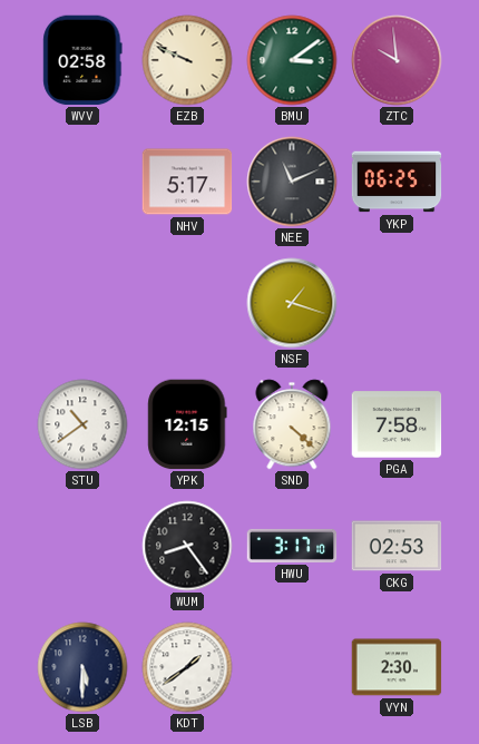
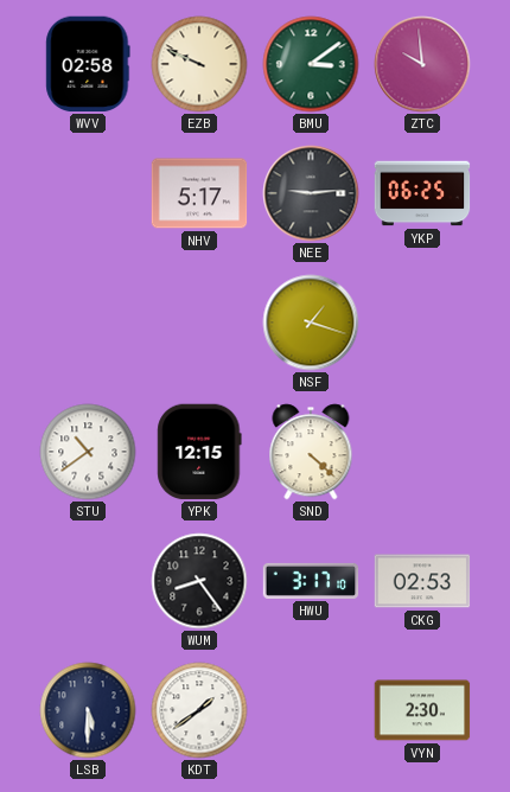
NEE: 11:11 -> 9:14
PGA: 7:58 -> none
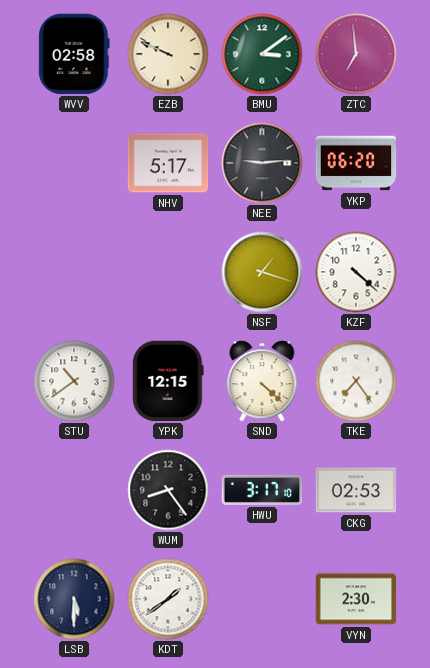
ZTC: 9:59 -> 6:59
YKP: 06:25 -> 06:20
KZF: none -> 4:22
TKE: none -> 7:24
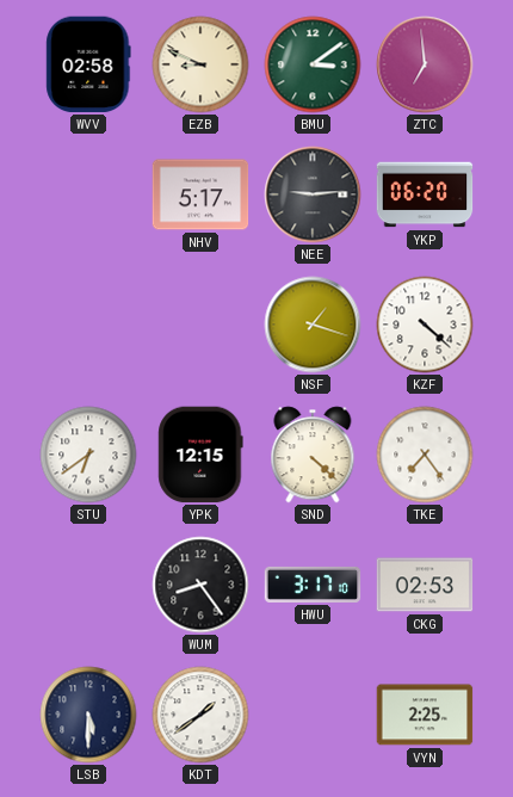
EZB: 9:49 -> 8:49
STU: 10:39 -> 6:39
VYN: 2:30 -> 2:25
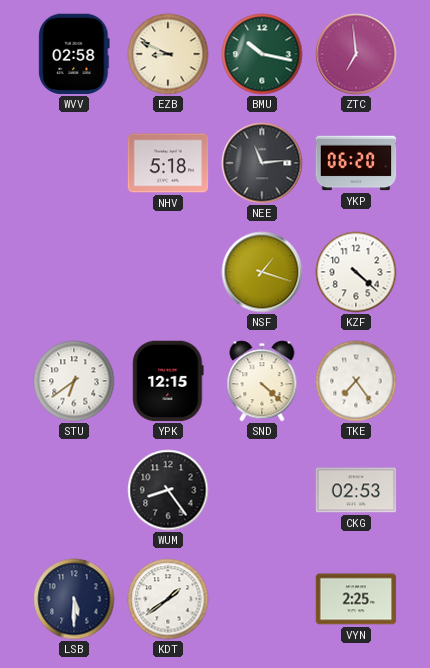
BMU: 3:09 -> 10:17
NHV: 5:17 -> 5:18
NEE: 9:14 -> 11:14
HWU: 3:17 -> none
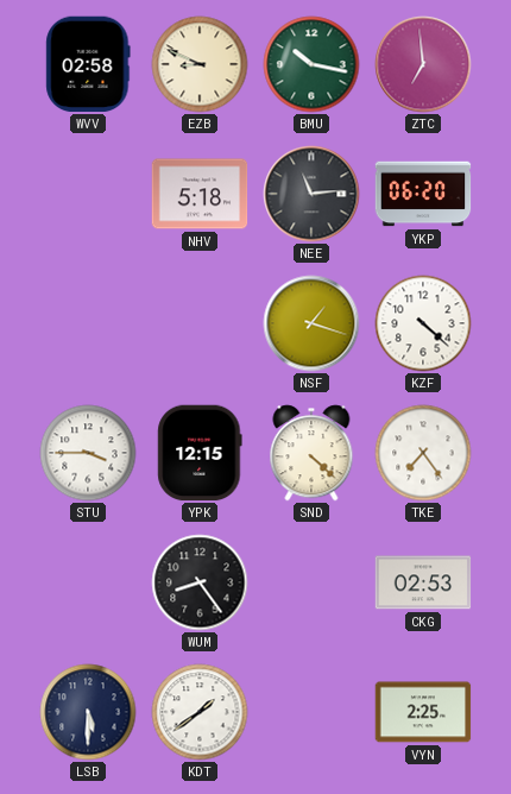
STU: 6:39 -> 3:45
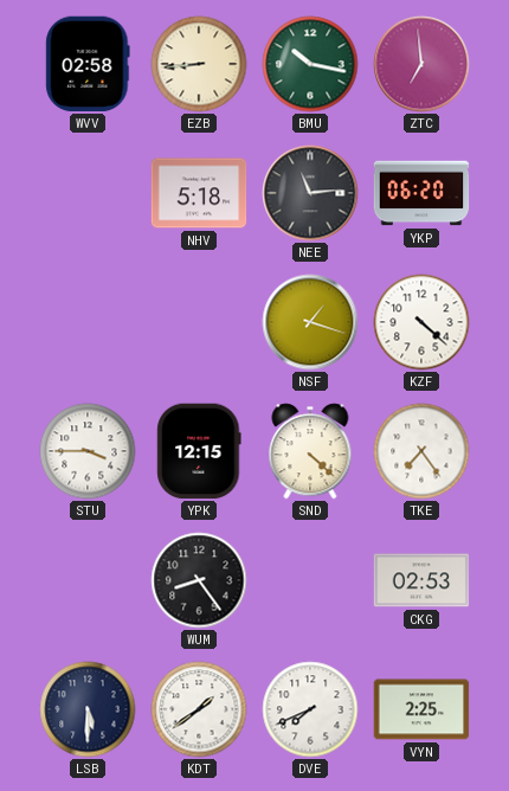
EZB: 8:49 -> 8:44
DVE: none -> 7:41
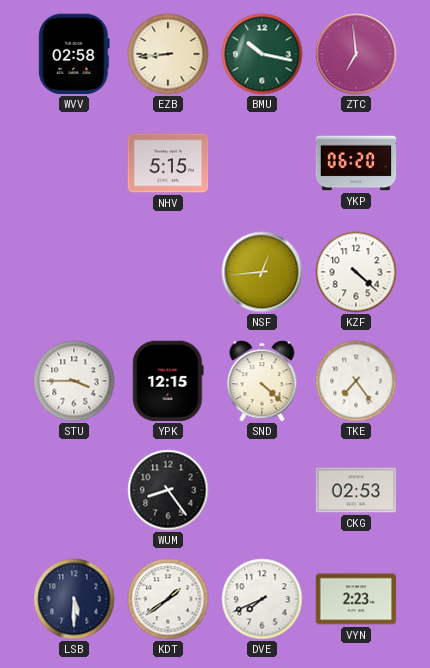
NHV: 5:18 -> 5:15
NEE: 11:14 -> none
NSF: 1:18 -> 12:44
VYN: 2:25 -> 2:23
